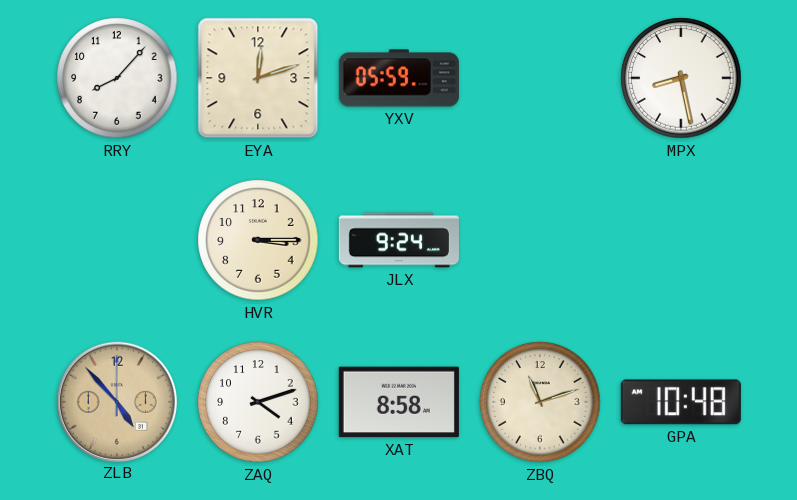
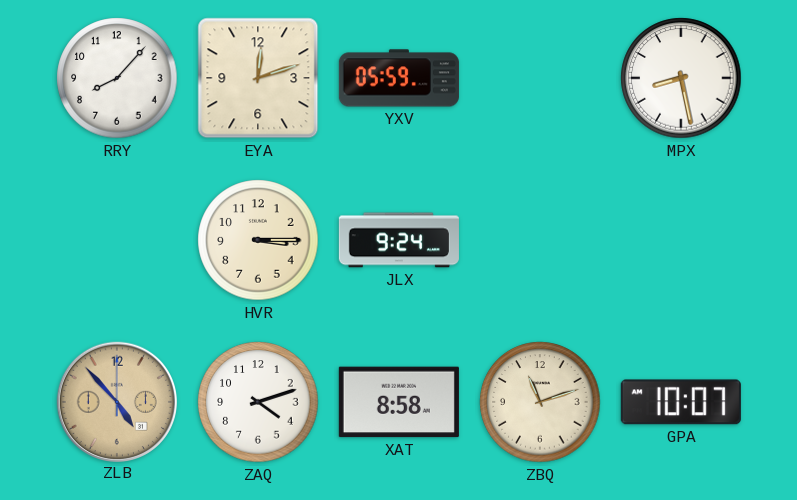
GPA: 10:48 -> 10:07
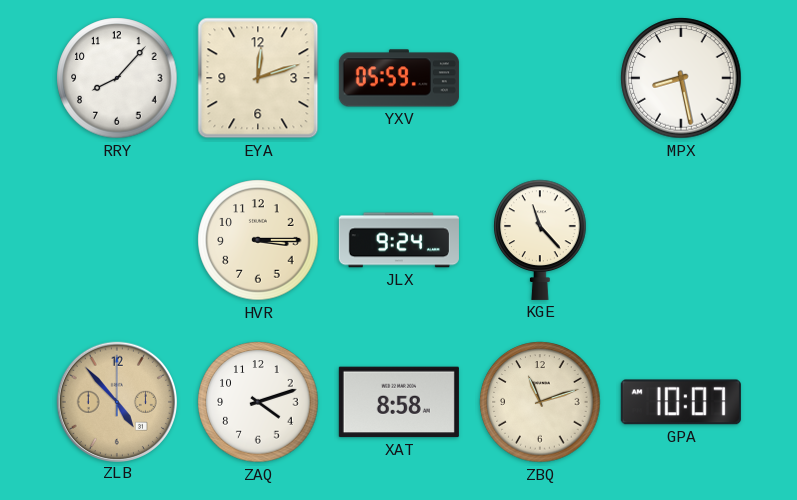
KGE: none -> 11:23
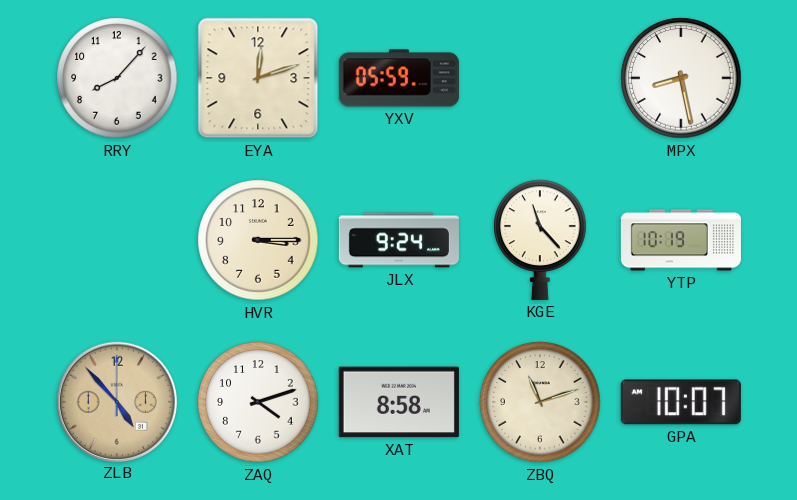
YTP: none -> 10:19
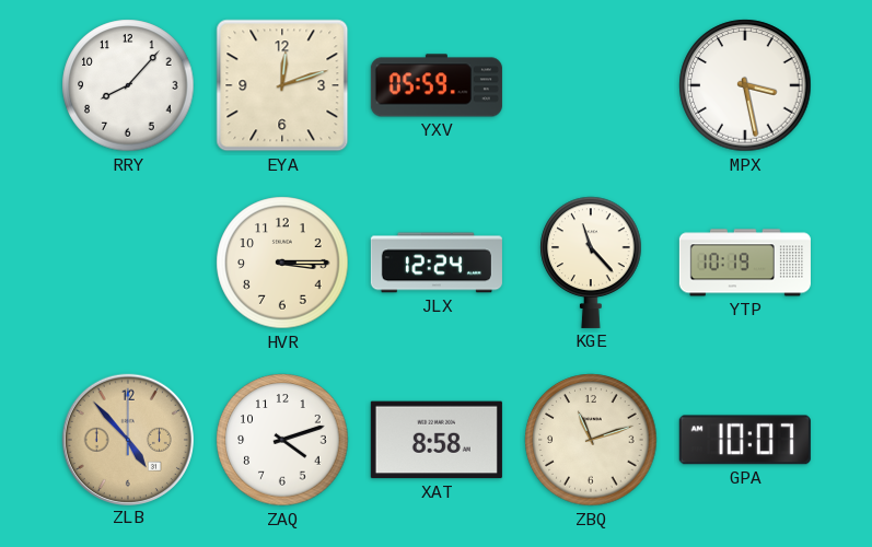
MPX: 8:28 -> 3:28
JLX: 9:24 -> 12:24
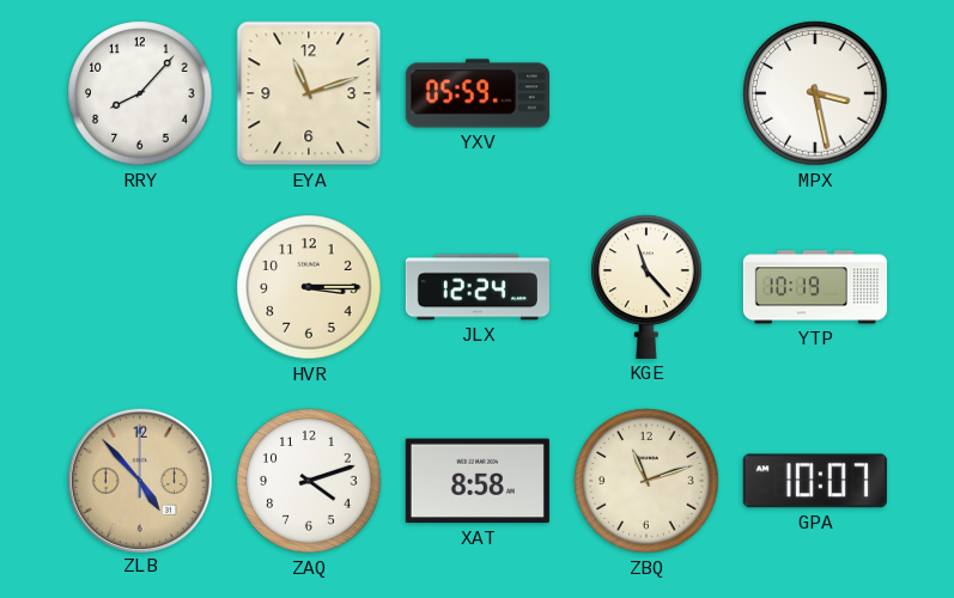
EYA: 12:12 -> 11:12
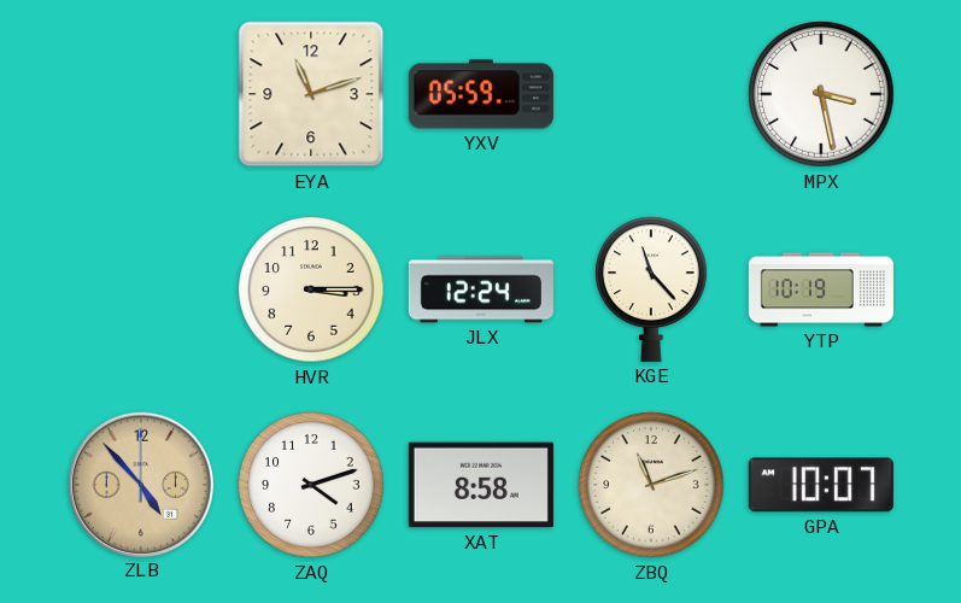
RRY: 8:07 -> none
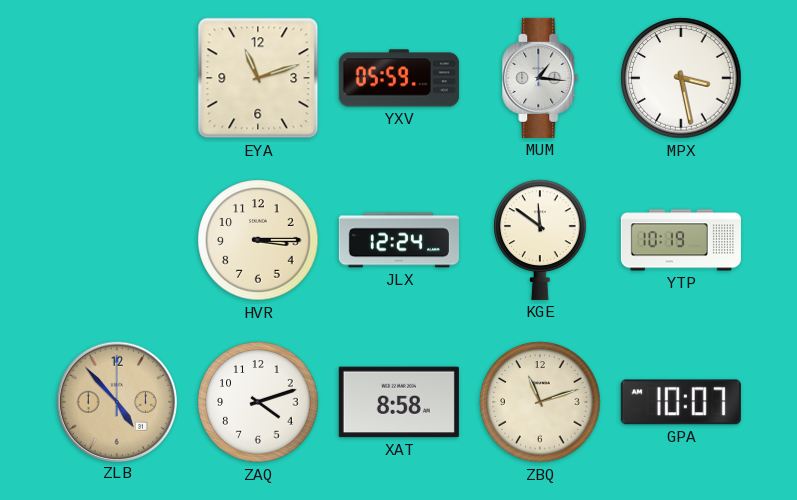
MUM: none -> 1:16
KGE: 11:23 -> 11:51
